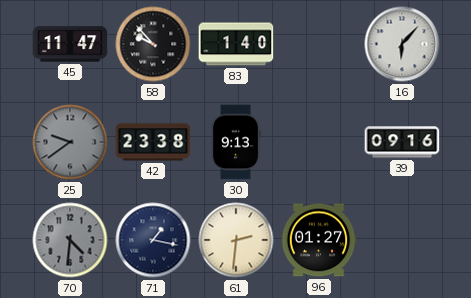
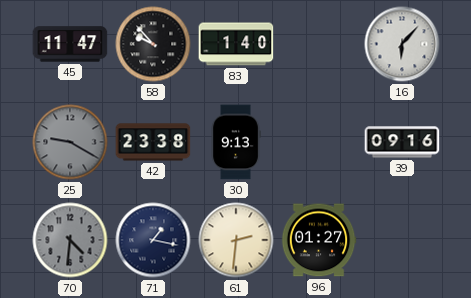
25: 9:39 -> 9:20
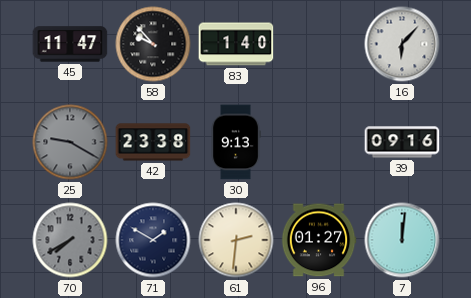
70: 4:31 -> 7:40
71: 1:17 -> 1:50
7: none -> 12:01
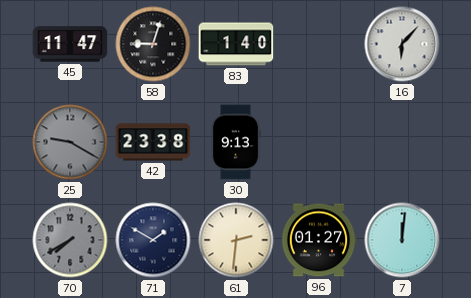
58: 9:53 -> 9:03
39: 09:16 -> none
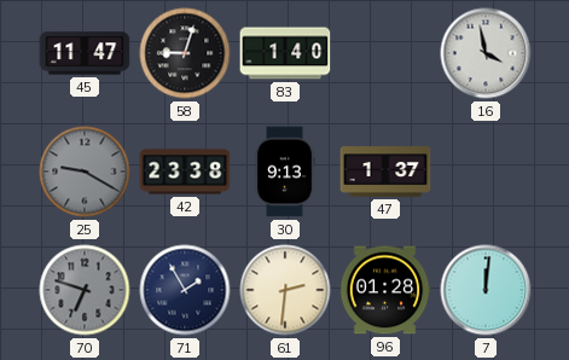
16: 6:07 -> 3:58
47: none -> 1:37
70: 7:40 -> 6:48
71: 1:50 -> 1:55
96: 01:27 -> 01:28
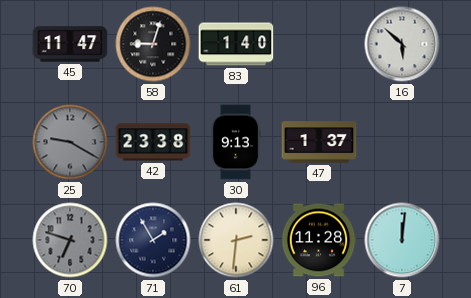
16: 3:58 -> 5:52
96: 01:28 -> 11:28
